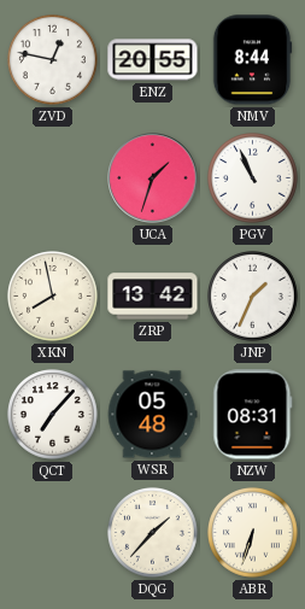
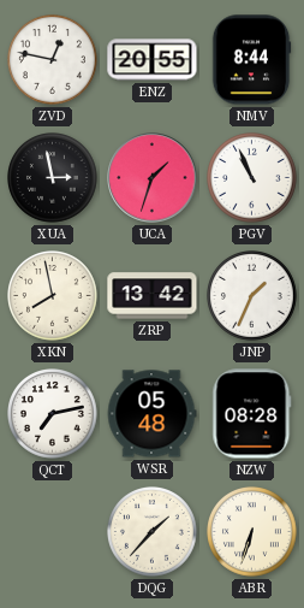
XUA: none -> 2:58
QCT: 7:07 -> 7:13
NZW: 08:31 -> 08:28
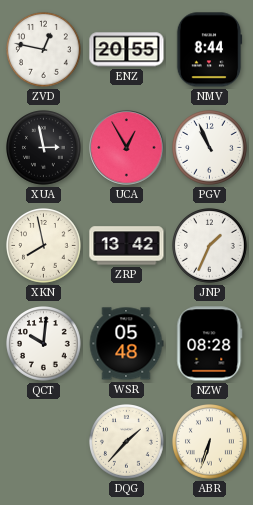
UCA: 1:33 -> 12:55
QCT: 7:13 -> 10:01
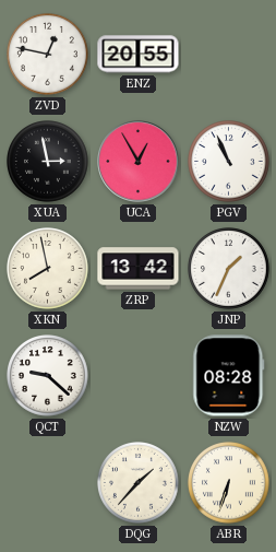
NMV: 8:44 -> none
QCT: 10:01 -> 9:22
WSR: 05:48 -> none
